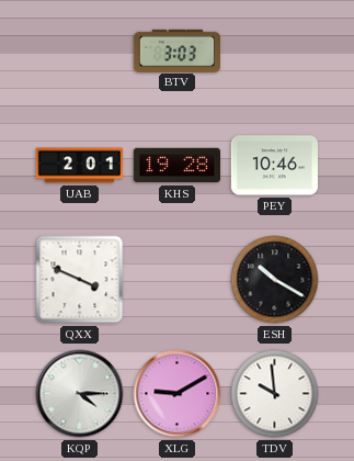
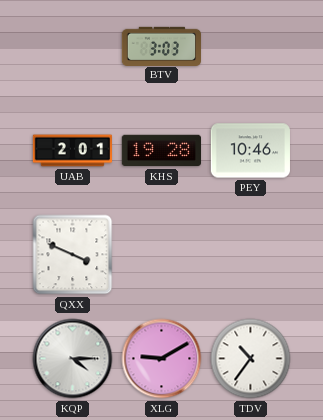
ESH: 10:20 -> none
TDV: 9:59 -> 10:36
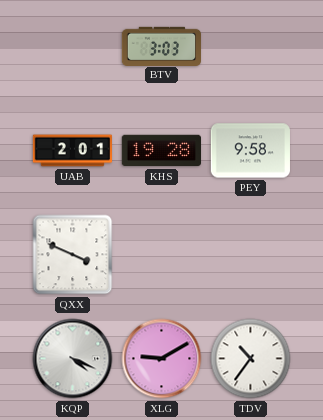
PEY: 10:46 -> 9:58
KQP: 4:15 -> 4:19
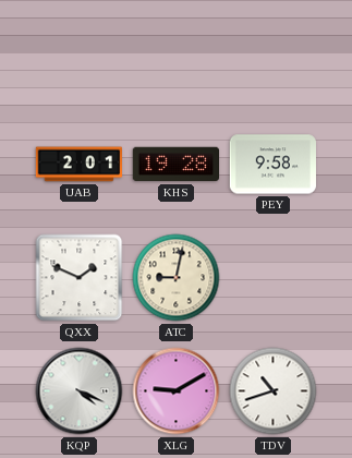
BTV: 3:03 -> none
QXX: 3:49 -> 1:49
ATC: none -> 9:02
TDV: 10:36 -> 10:42
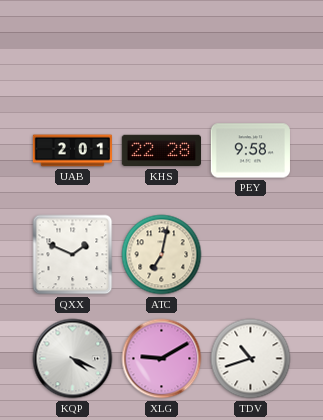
KHS: 19:28 -> 22:28
ATC: 9:02 -> 7:02
